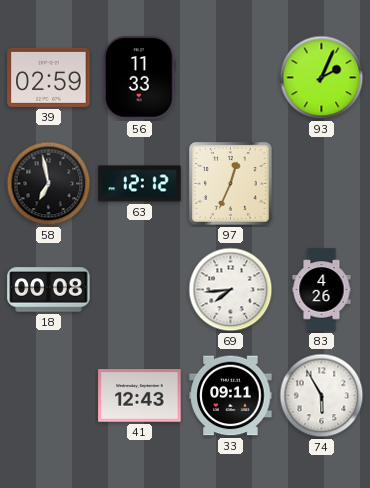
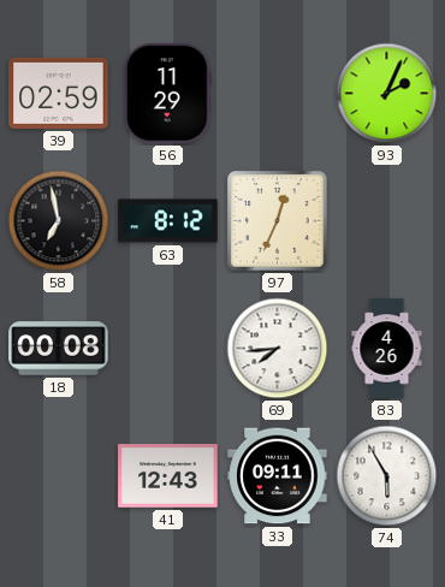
56: 11:33 -> 11:29
63: 12:12 -> 8:12
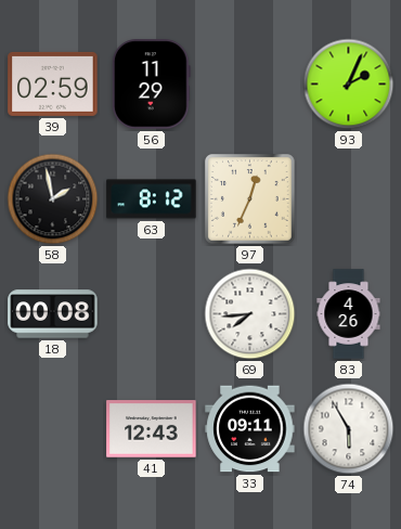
58: 6:58 -> 1:58
